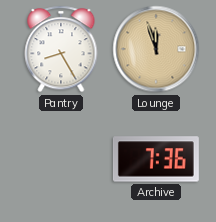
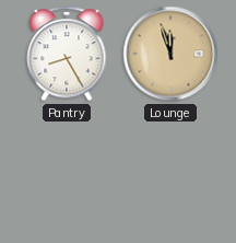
Archive: 7:36 -> none
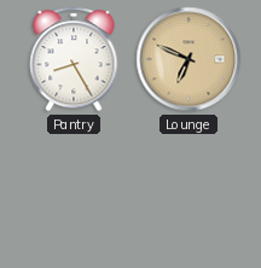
Lounge: 11:57 -> 6:49
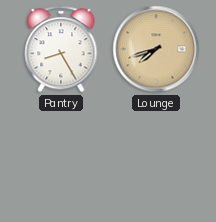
Lounge: 6:49 -> 7:42
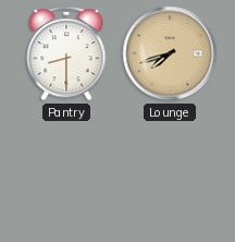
Pantry: 8:25 -> 8:30
